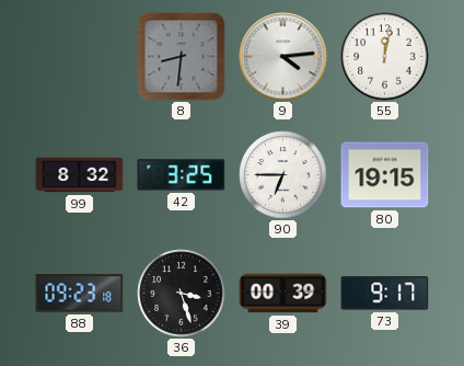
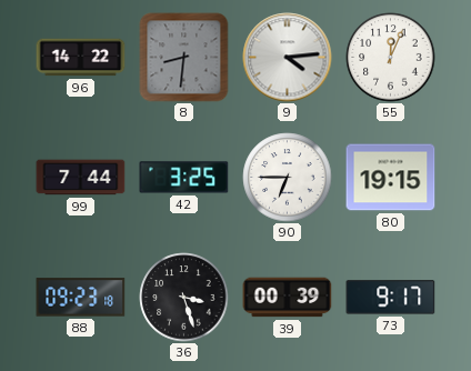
96: none -> 14:22
55: 12:02 -> 12:04
99: 8:32 -> 7:44
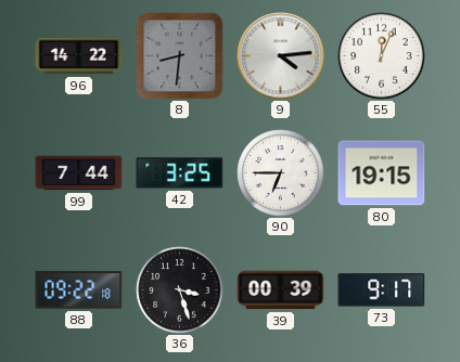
88: 09:23 -> 09:22
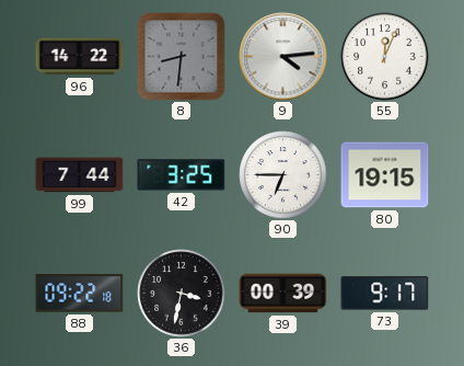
36: 3:27 -> 3:32
